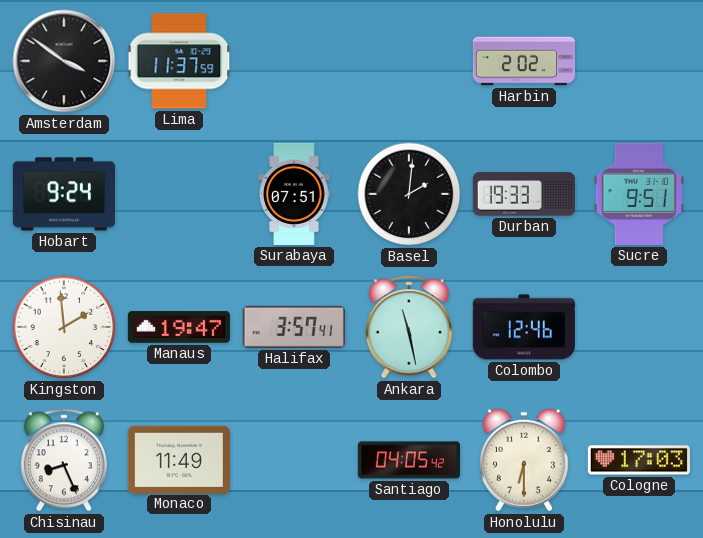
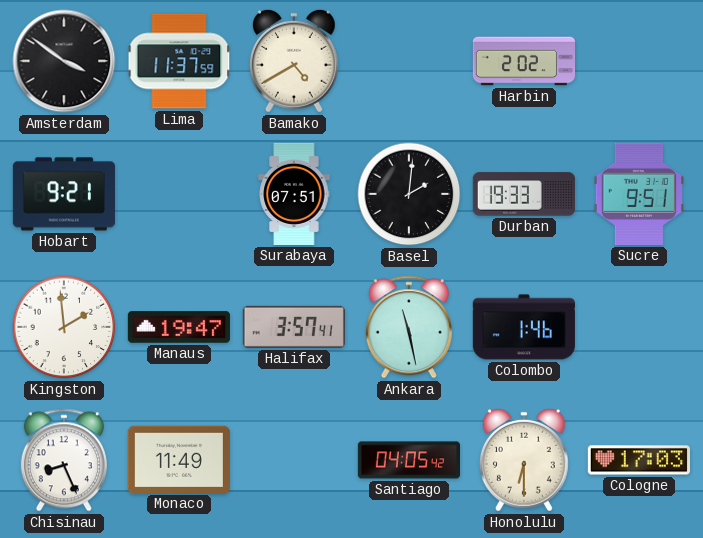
Bamako: none -> 4:40
Hobart: 9:24 -> 9:21
Colombo: 12:46 -> 1:46
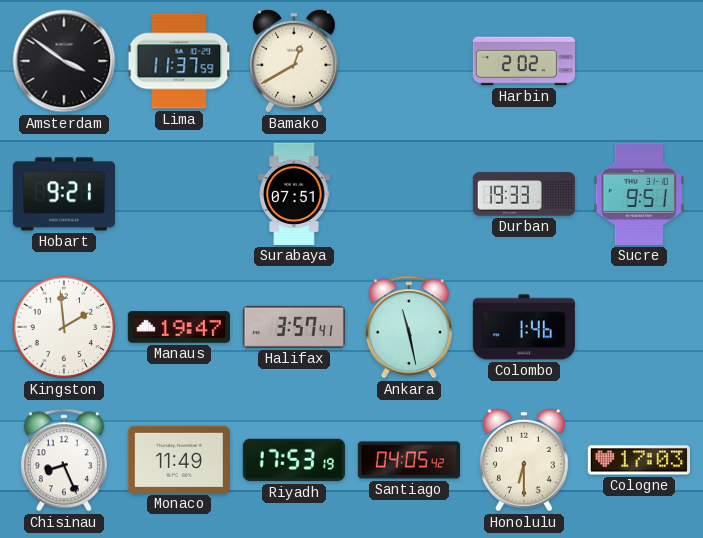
Bamako: 4:40 -> 12:40
Basel: 2:01 -> none
Riyadh: none -> 17:53
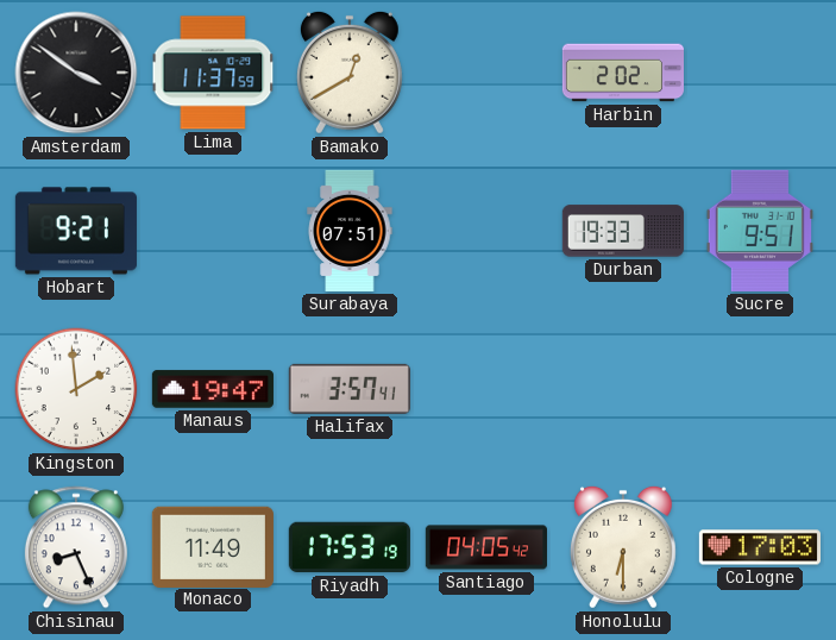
Ankara: 11:28 -> none
Colombo: 1:46 -> none
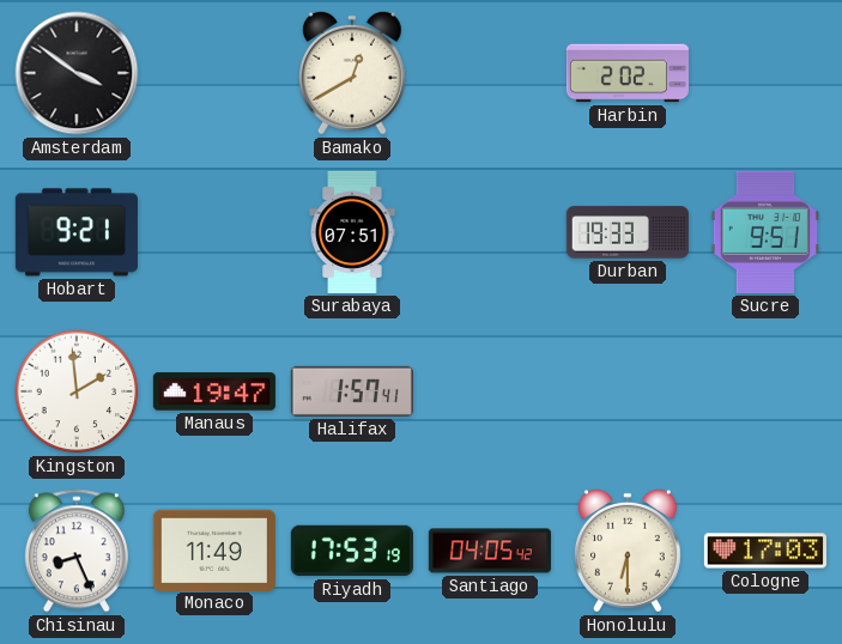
Lima: 11:37 -> none
Halifax: 3:57 -> 1:57
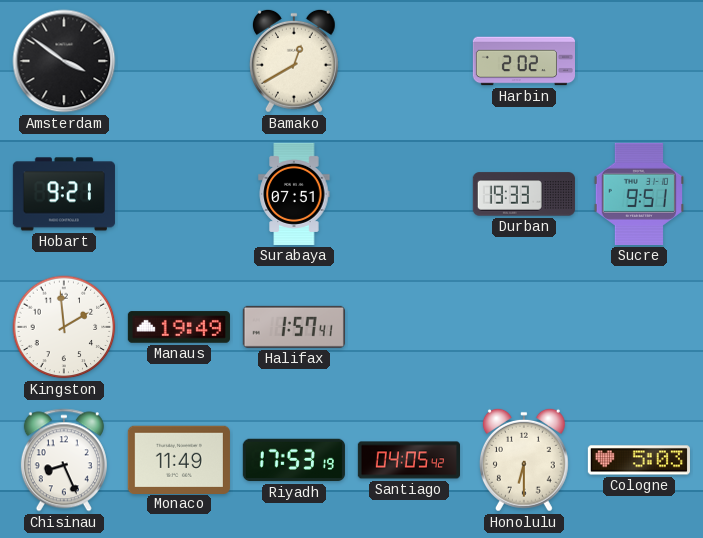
Manaus: 19:47 -> 19:49
Cologne: 17:03 -> 5:03
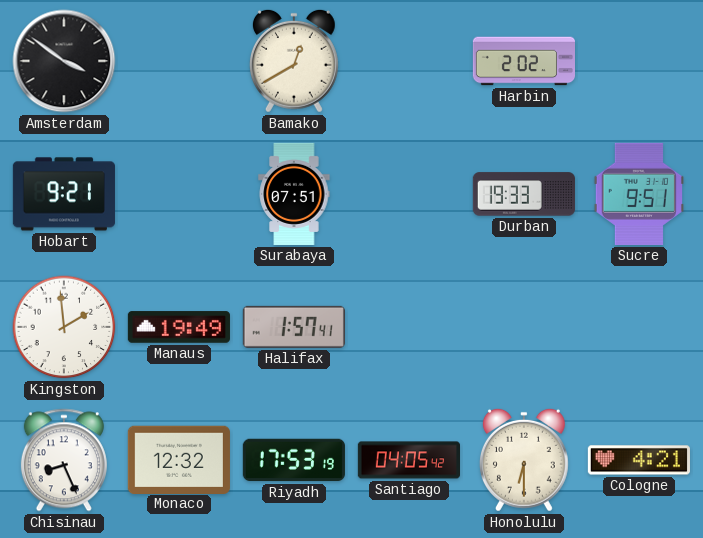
Monaco: 11:49 -> 12:32
Cologne: 5:03 -> 4:21
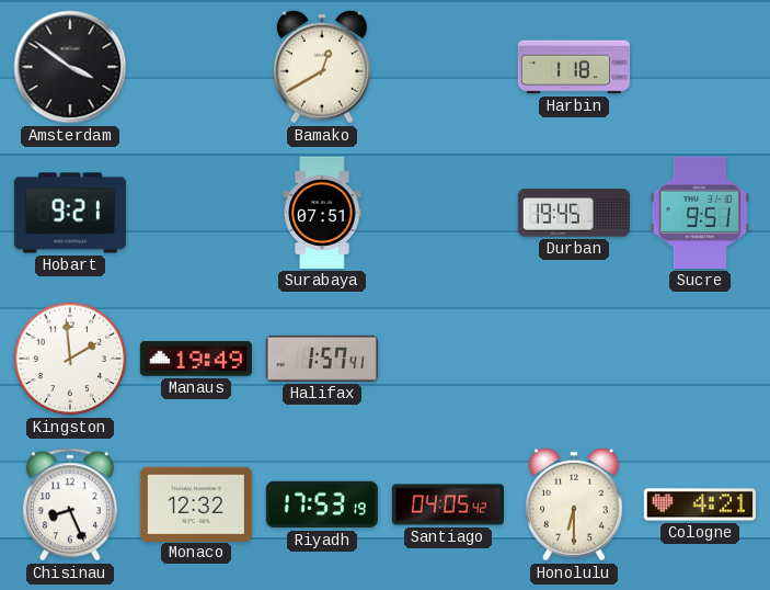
Harbin: 2:02 -> 1:18
Durban: 19:33 -> 19:45
